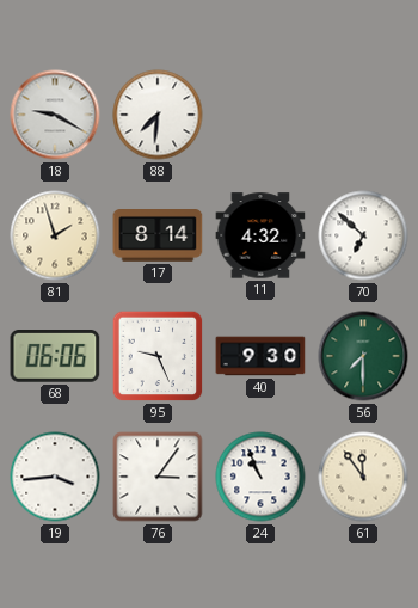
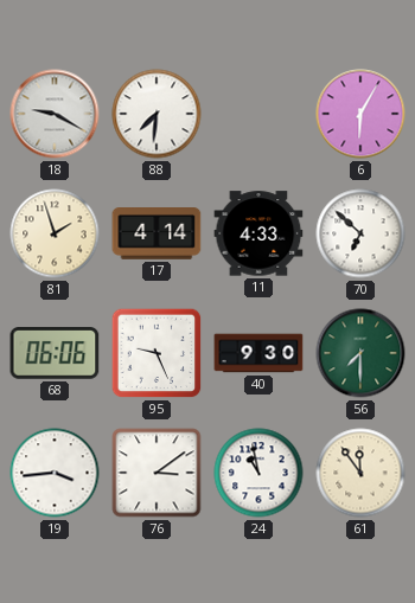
6: none -> 6:05
17: 8:14 -> 4:14
11: 4:32 -> 4:33
76: 3:06 -> 3:09
24: 10:56 -> 10:58
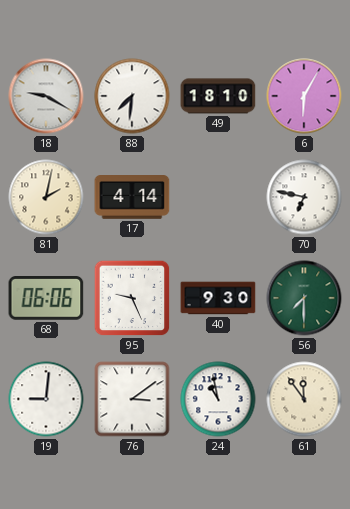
49: none -> 18:10
81: 1:57 -> 2:02
11: 4:33 -> none
70: 6:52 -> 6:47
19: 3:44 -> 9:01
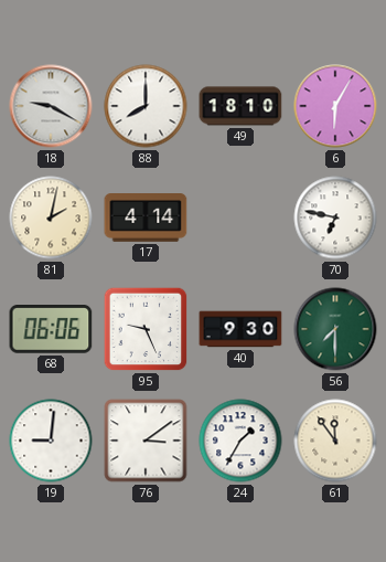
88: 7:31 -> 8:00
24: 10:58 -> 1:35
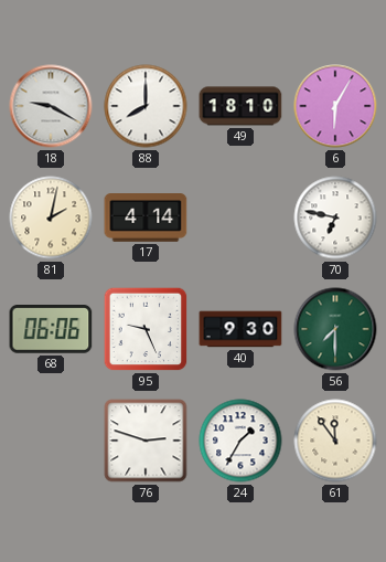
19: 9:01 -> none
76: 3:09 -> 2:48
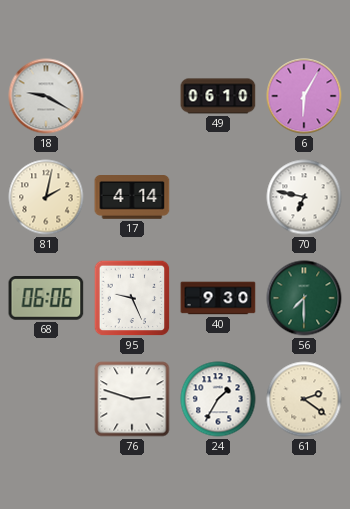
88: 8:00 -> none
49: 18:10 -> 06:10
61: 11:54 -> 2:21
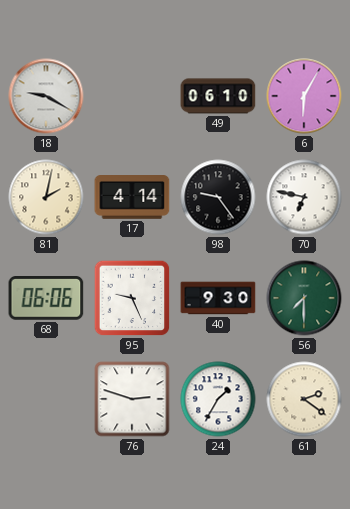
98: none -> 9:24
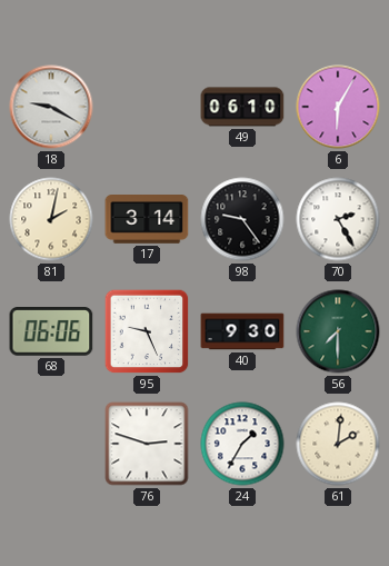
17: 4:14 -> 3:14
70: 6:47 -> 2:25
61: 2:21 -> 2:01
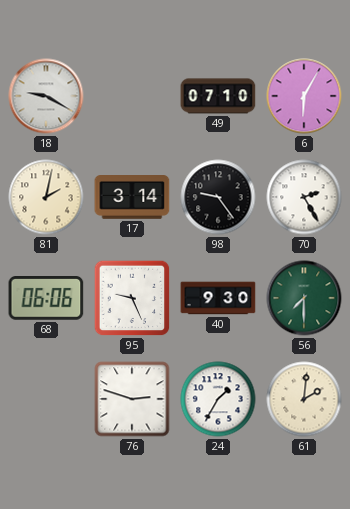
49: 06:10 -> 07:10
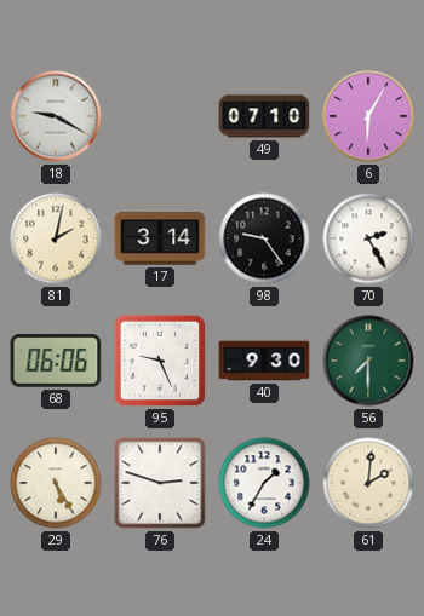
29: none -> 5:25
